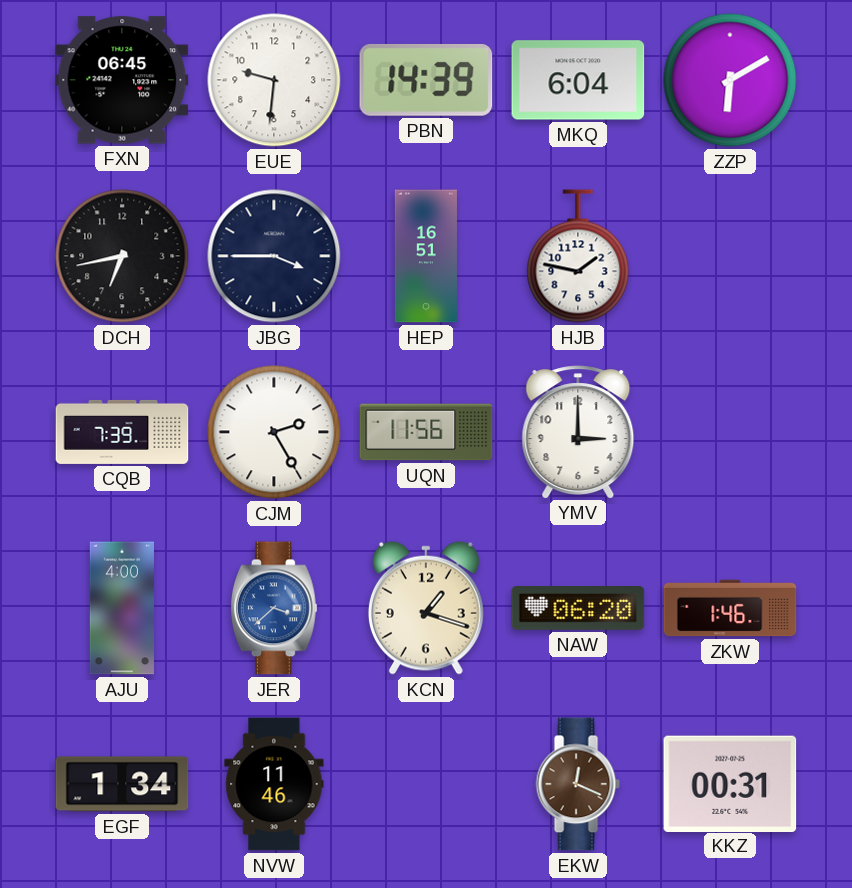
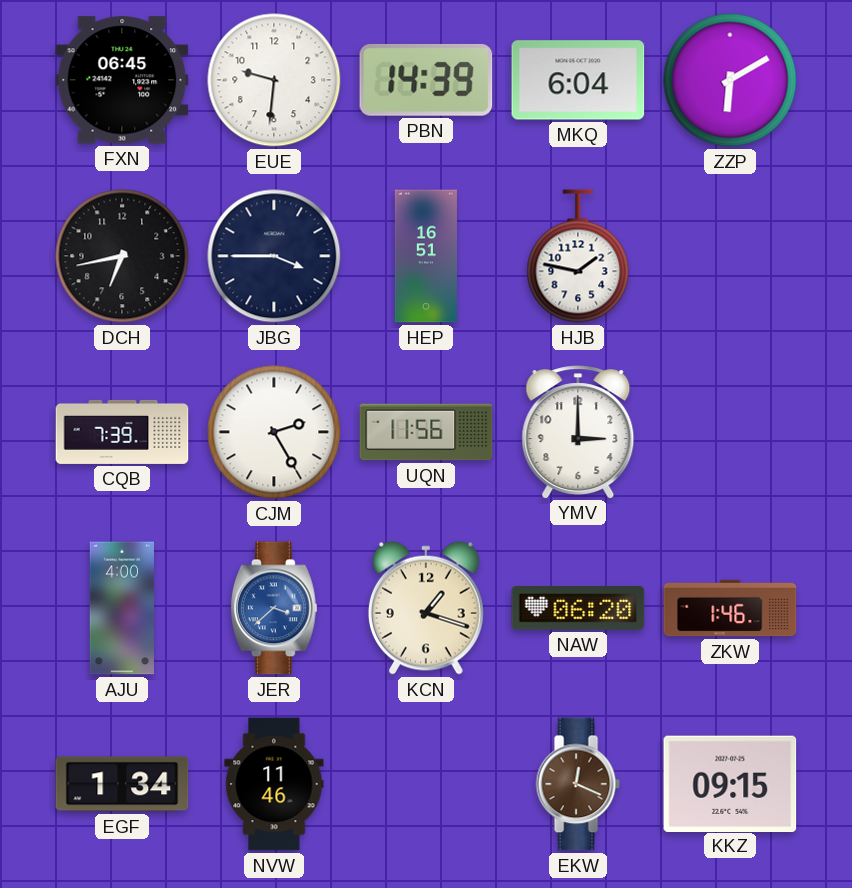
KKZ: 00:31 -> 09:15
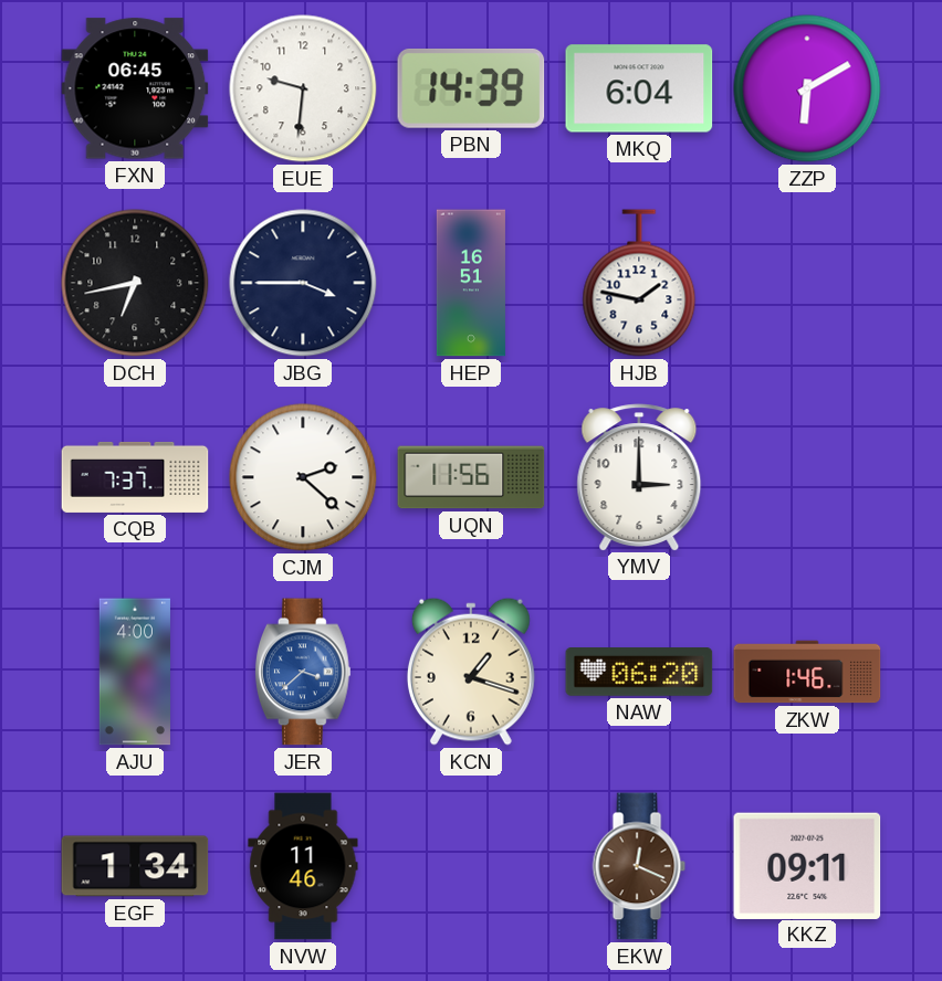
CQB: 7:39 -> 7:37
CJM: 2:25 -> 2:22
KKZ: 09:15 -> 09:11
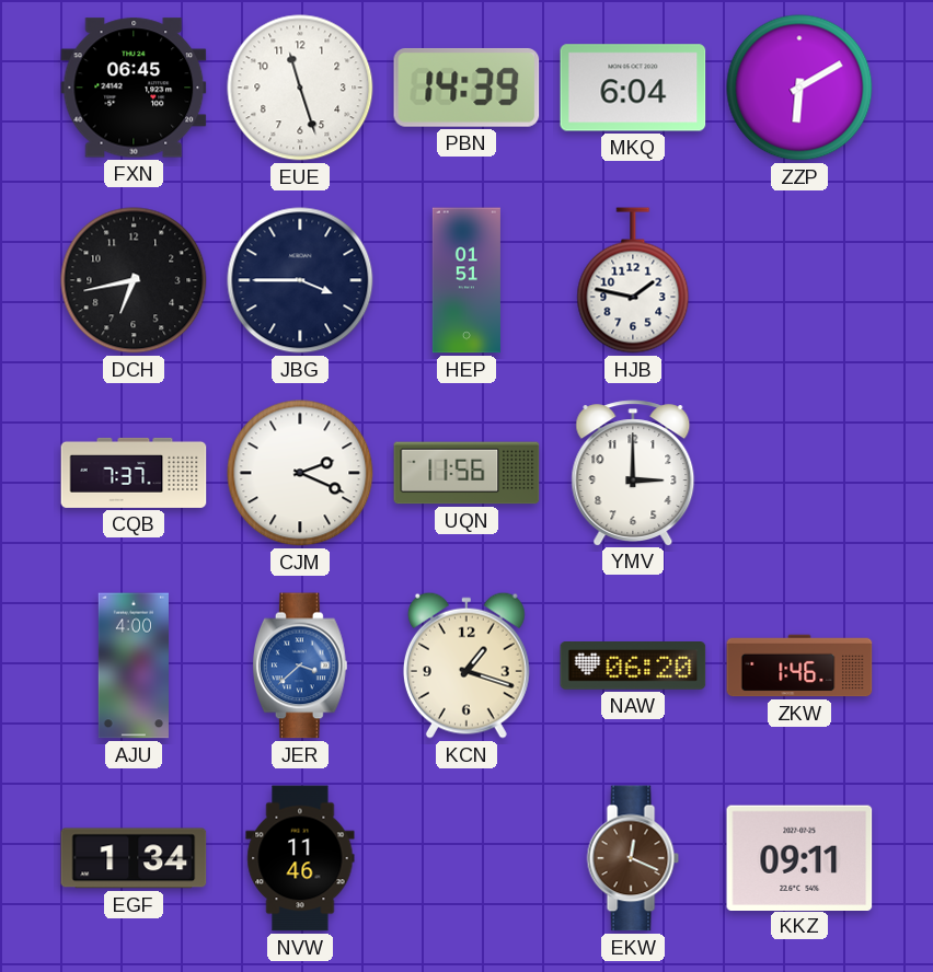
EUE: 9:31 -> 11:27
HEP: 16:51 -> 01:51
CJM: 2:22 -> 2:19
